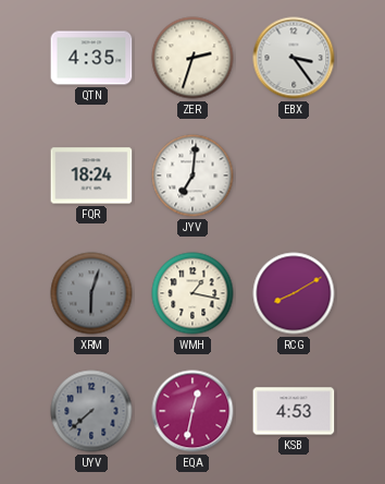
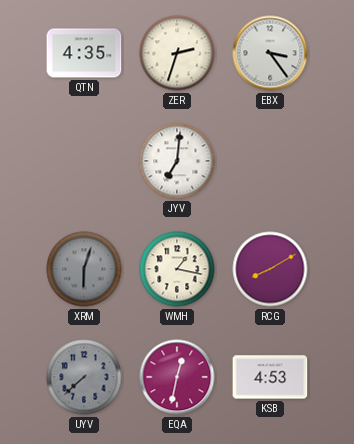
FQR: 18:24 -> none
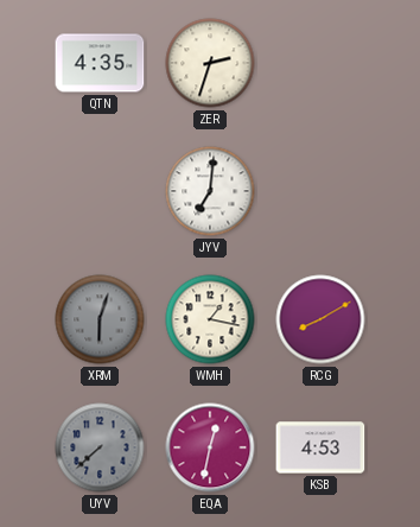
EBX: 3:24 -> none
